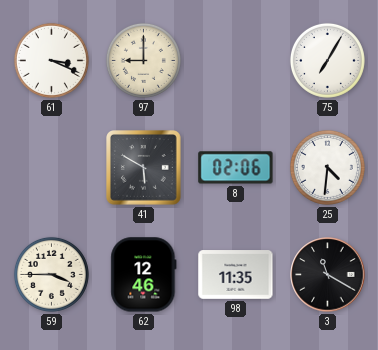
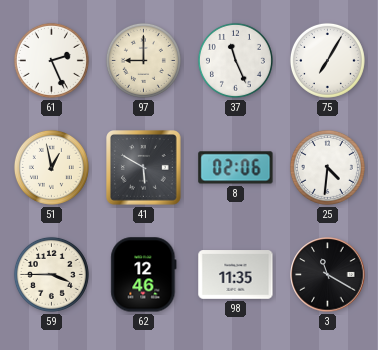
61: 3:19 -> 2:26
37: none -> 11:26
51: none -> 12:58
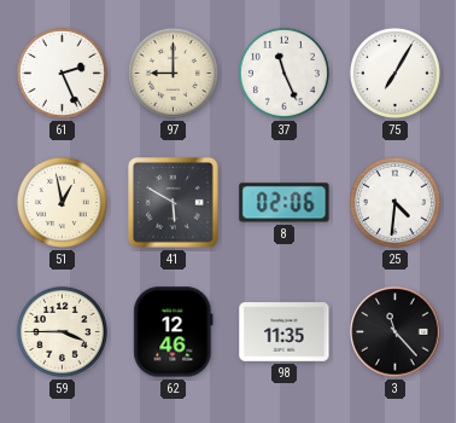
3: 11:20 -> 11:23
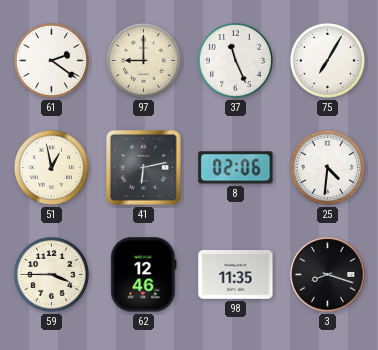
61: 2:26 -> 2:21
41: 5:50 -> 6:13
3: 11:23 -> 8:18
